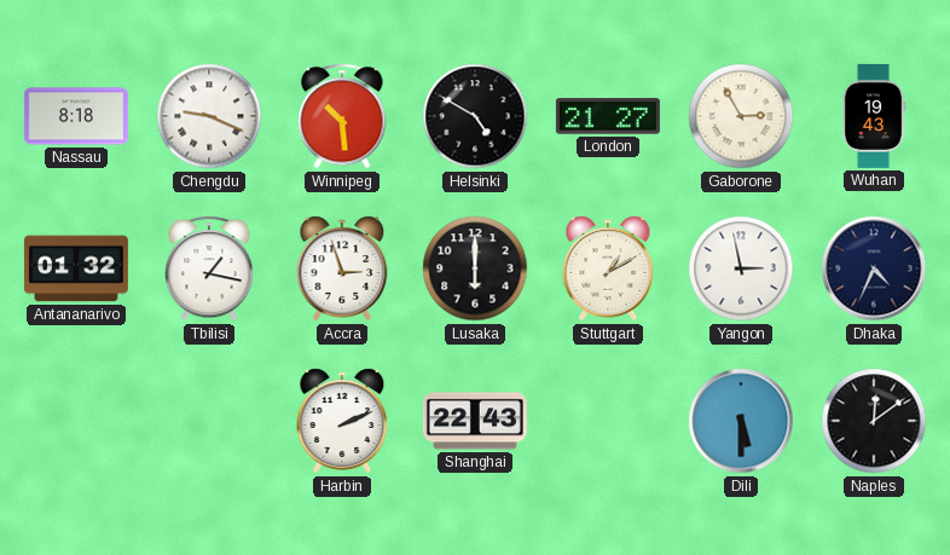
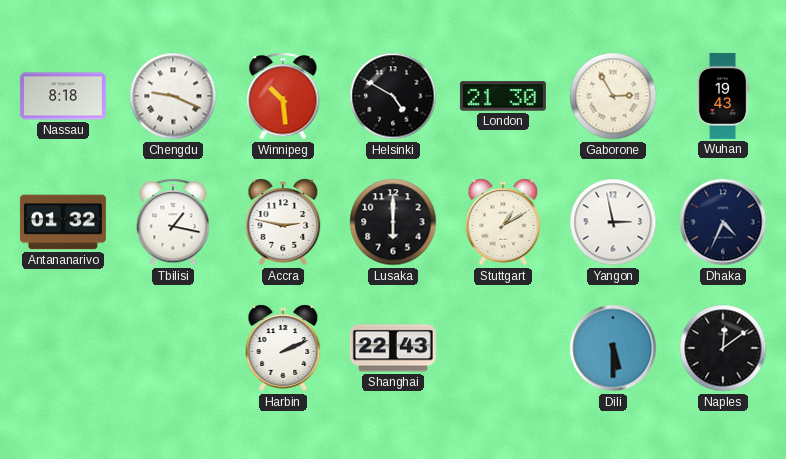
London: 21:27 -> 21:30
Accra: 2:57 -> 2:47
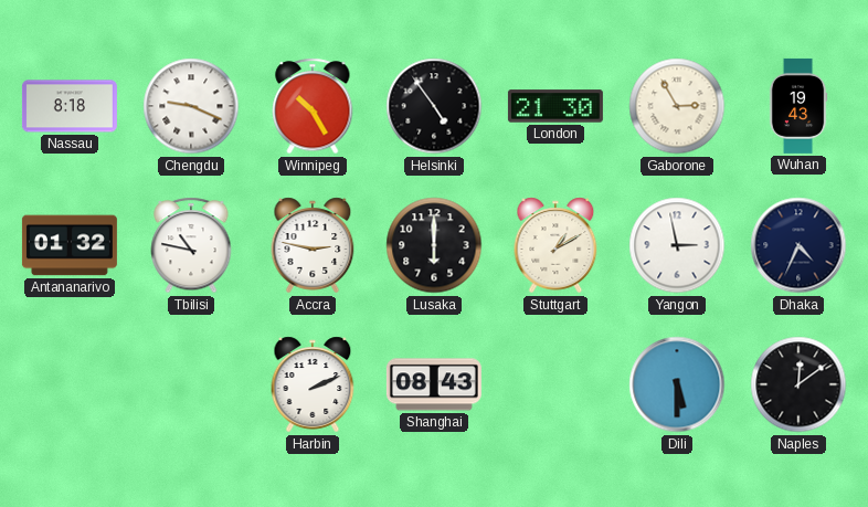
Winnipeg: 10:29 -> 10:25
Helsinki: 4:50 -> 4:54
Tbilisi: 1:17 -> 10:47
Shanghai: 22:43 -> 08:43
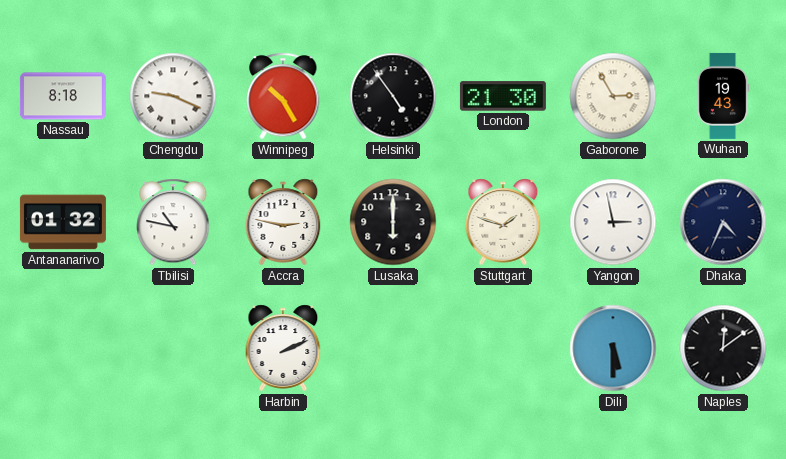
Stuttgart: 1:10 -> 1:48
Shanghai: 08:43 -> none
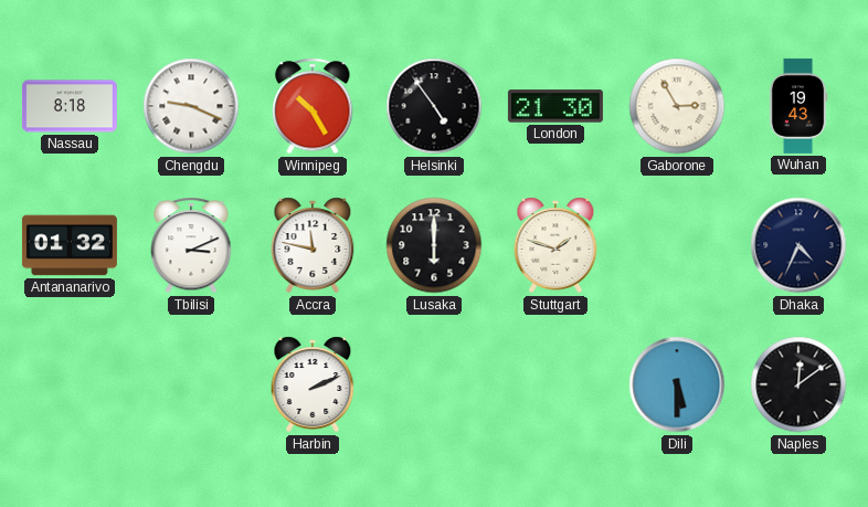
Tbilisi: 10:47 -> 3:11
Accra: 2:47 -> 11:47
Yangon: 2:58 -> none
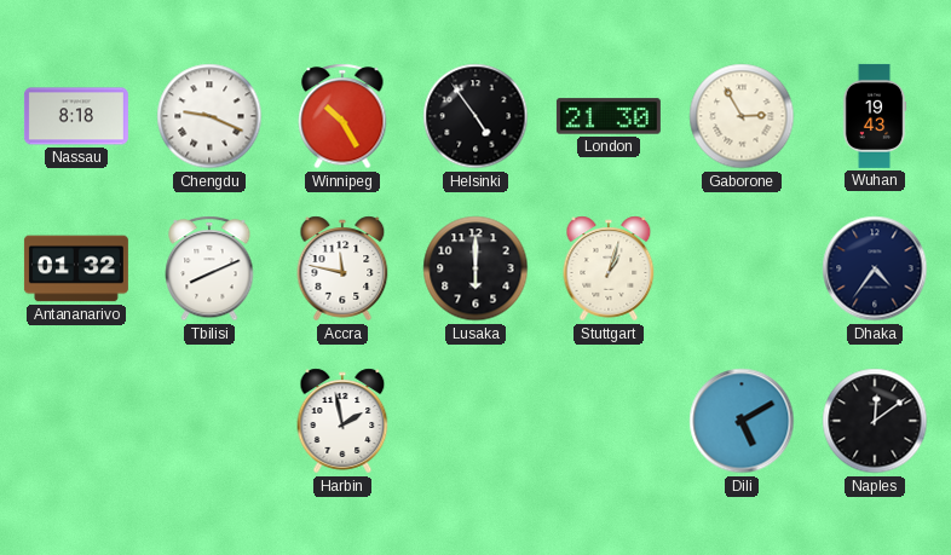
Tbilisi: 3:11 -> 8:11
Stuttgart: 1:48 -> 1:03
Dhaka: 4:34 -> 4:36
Harbin: 2:11 -> 1:58
Dili: 5:30 -> 5:10
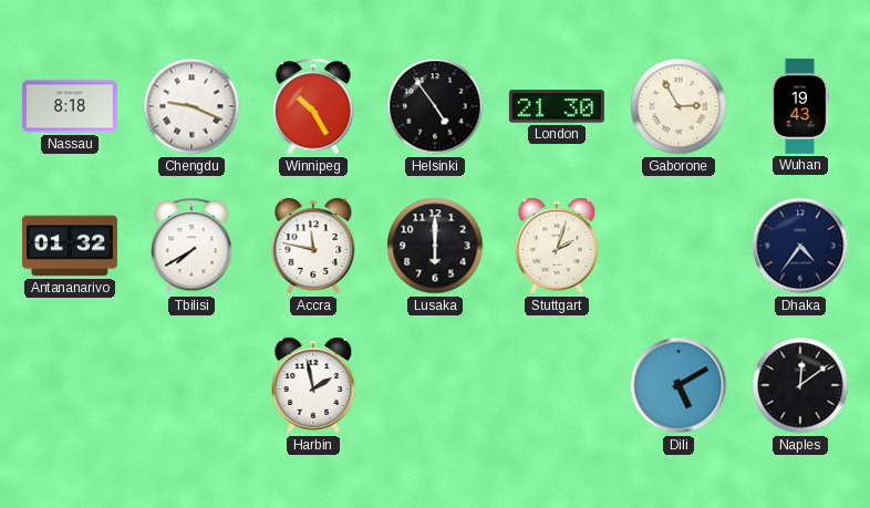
Tbilisi: 8:11 -> 7:40
Stuttgart: 1:03 -> 2:03
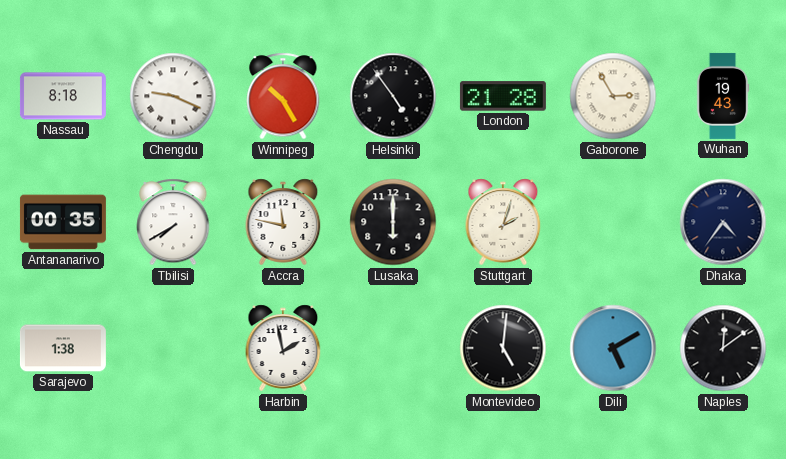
London: 21:30 -> 21:28
Antananarivo: 01:32 -> 00:35
Sarajevo: none -> 1:38
Montevideo: none -> 5:01
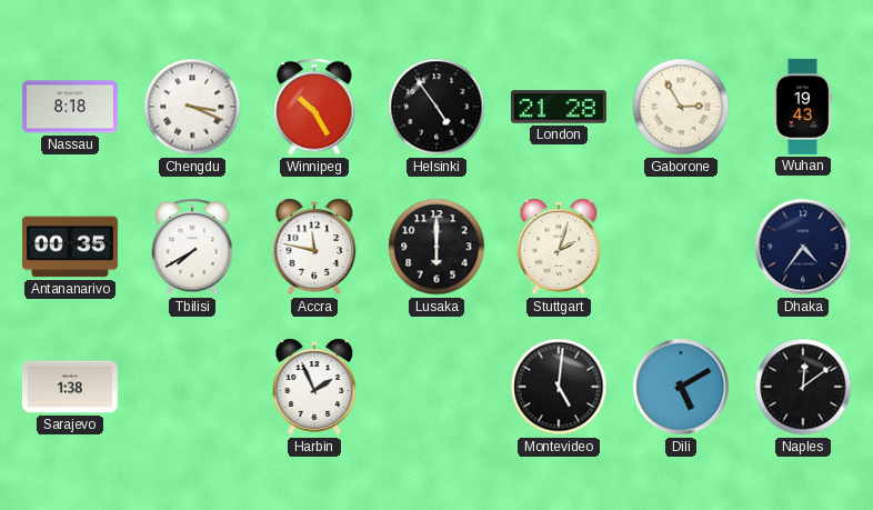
Chengdu: 9:19 -> 3:19
Harbin: 1:58 -> 1:56
